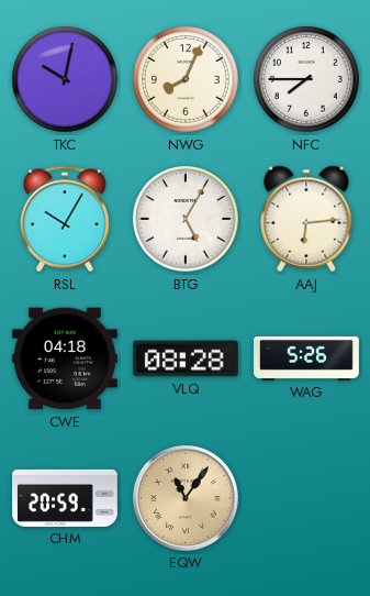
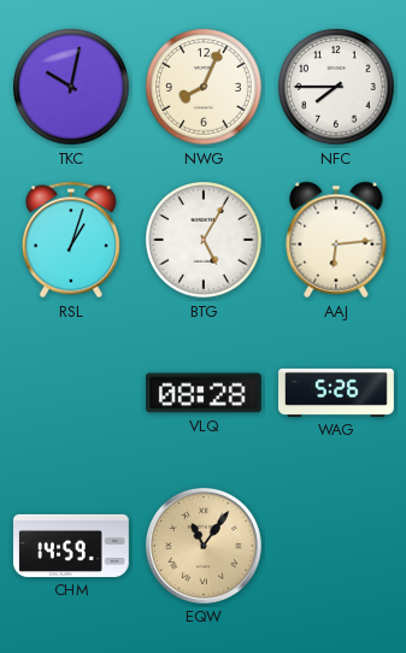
RSL: 10:05 -> 1:03
CWE: 04:18 -> none
CHM: 20:59 -> 14:59
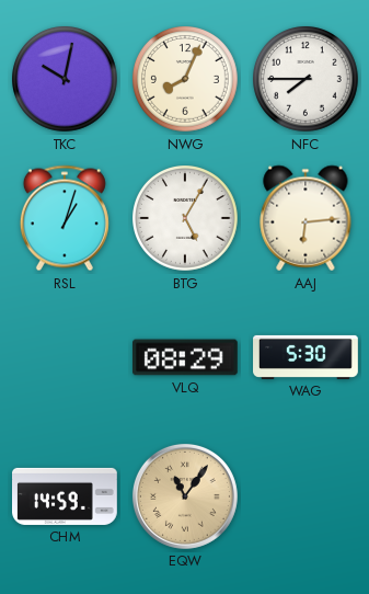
VLQ: 08:28 -> 08:29
WAG: 5:26 -> 5:30
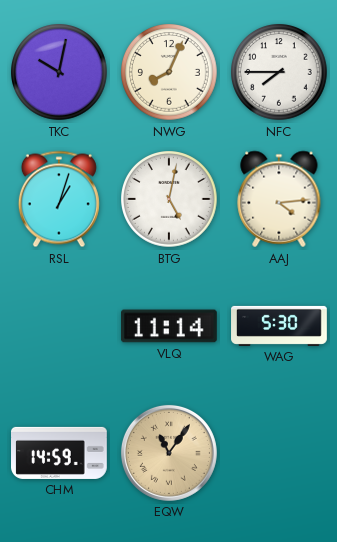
BTG: 5:05 -> 5:02
AAJ: 6:14 -> 4:14
VLQ: 08:29 -> 11:14
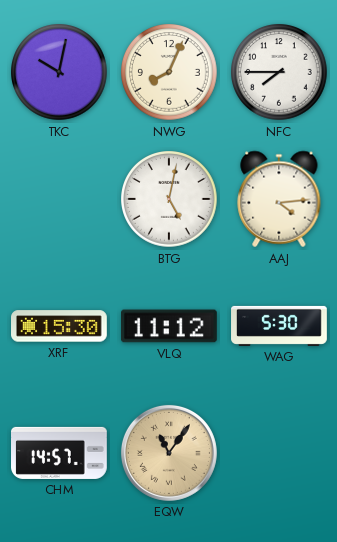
RSL: 1:03 -> none
XRF: none -> 15:30
VLQ: 11:14 -> 11:12
CHM: 14:59 -> 14:57
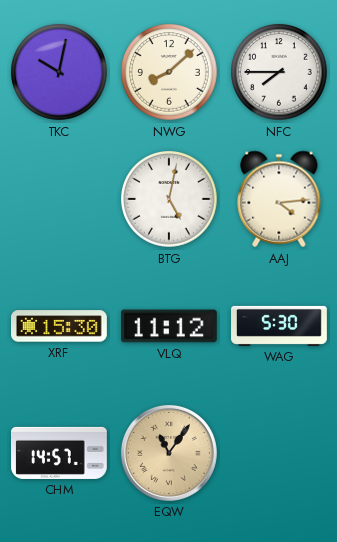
NWG: 8:04 -> 8:08
